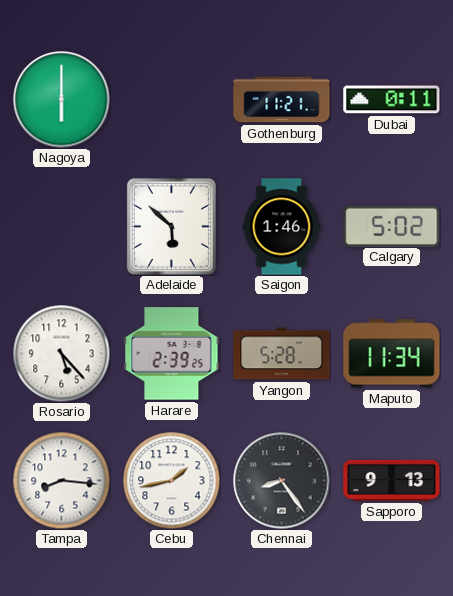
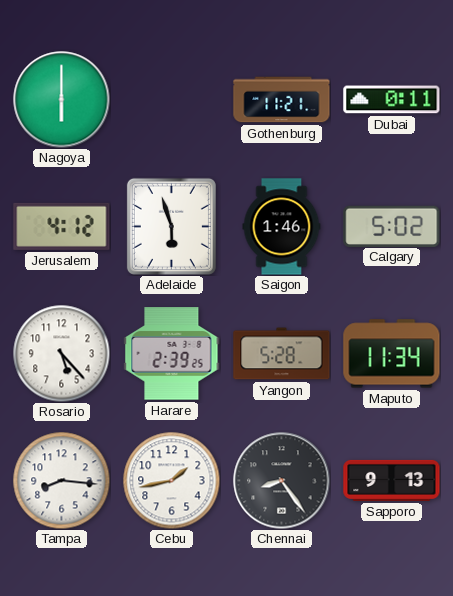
Jerusalem: none -> 4:12
Adelaide: 5:52 -> 5:57
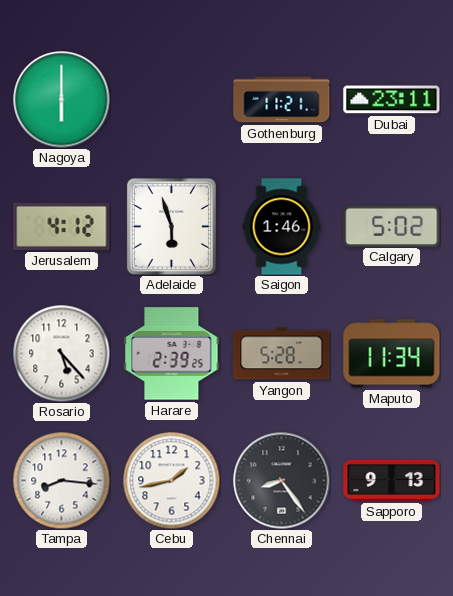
Dubai: 0:11 -> 23:11
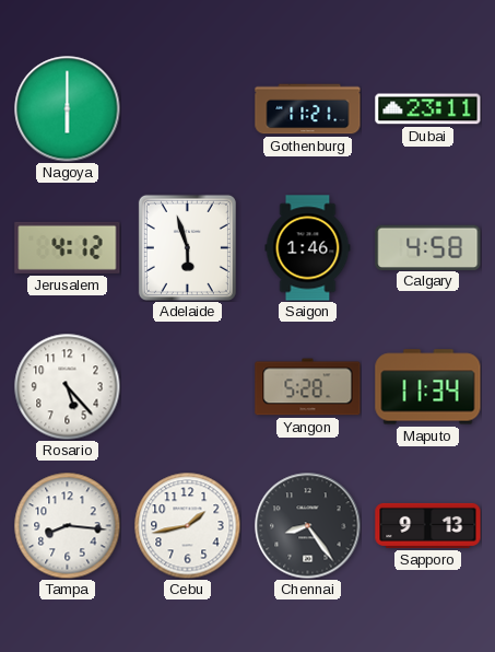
Calgary: 5:02 -> 4:58
Harare: 2:39 -> none
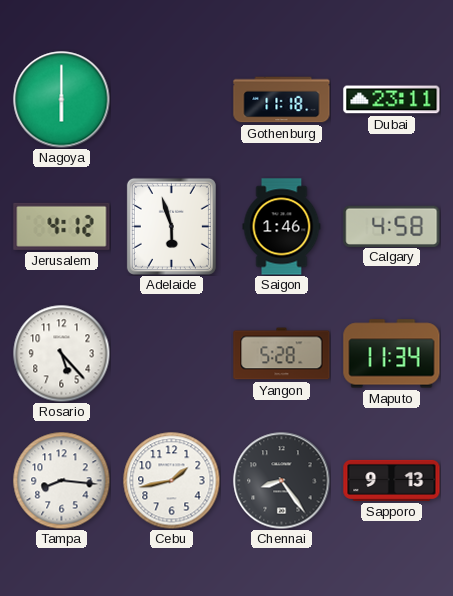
Gothenburg: 11:21 -> 11:18
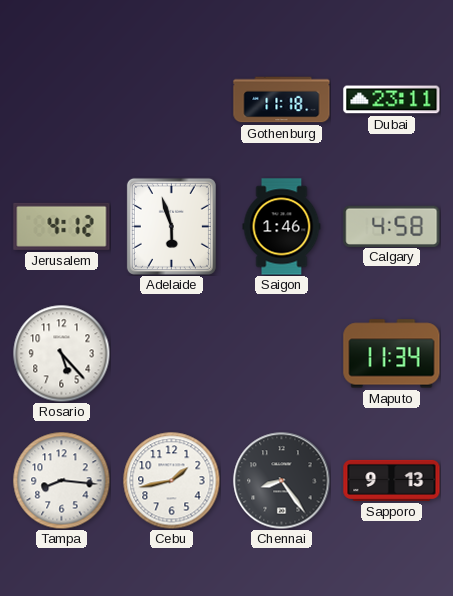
Nagoya: 6:00 -> none
Yangon: 5:28 -> none
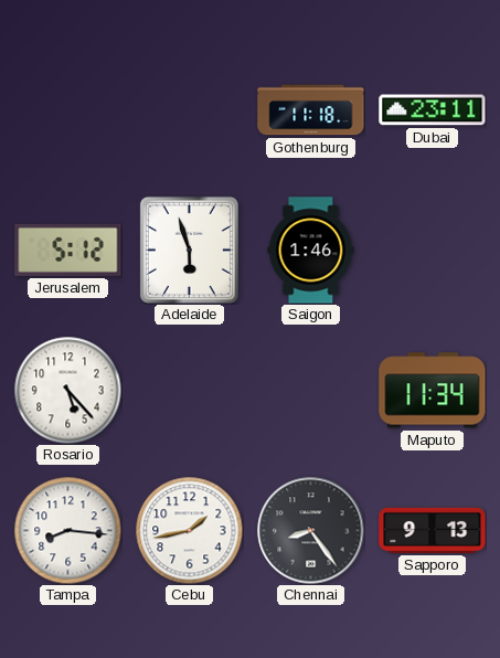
Jerusalem: 4:12 -> 5:12
Calgary: 4:58 -> none
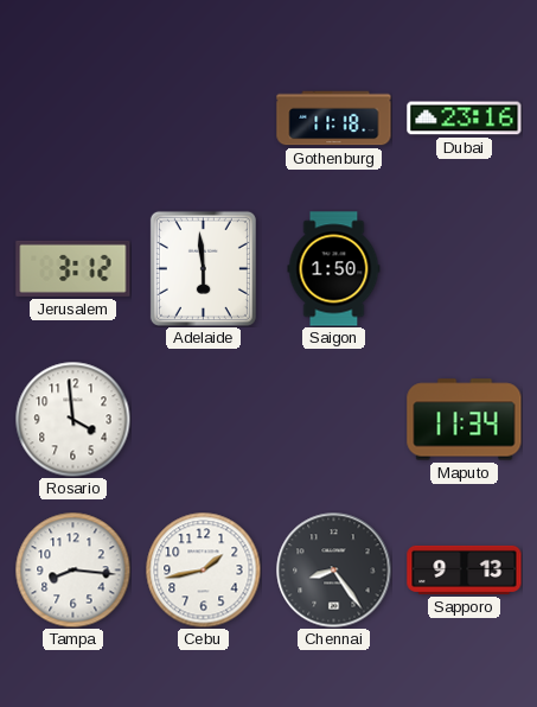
Dubai: 23:11 -> 23:16
Jerusalem: 5:12 -> 3:12
Adelaide: 5:57 -> 5:59
Saigon: 1:46 -> 1:50
Rosario: 5:23 -> 3:59
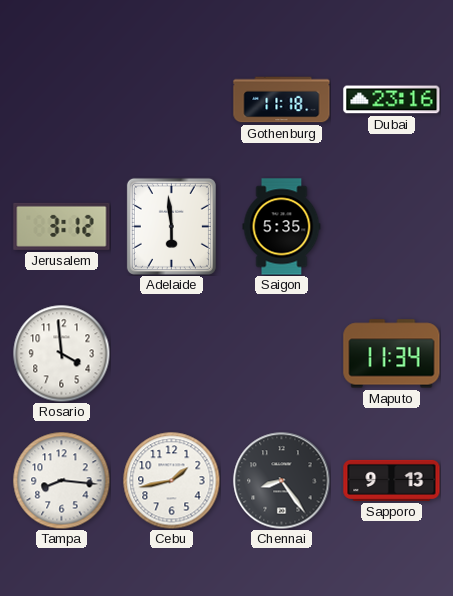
Saigon: 1:50 -> 5:35
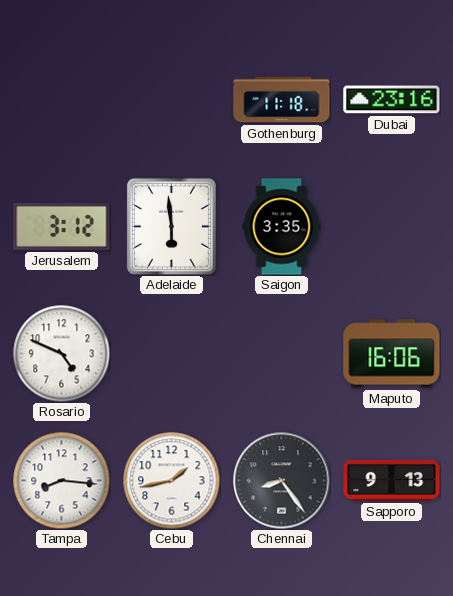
Saigon: 5:35 -> 3:35
Rosario: 3:59 -> 4:49
Maputo: 11:34 -> 16:06
